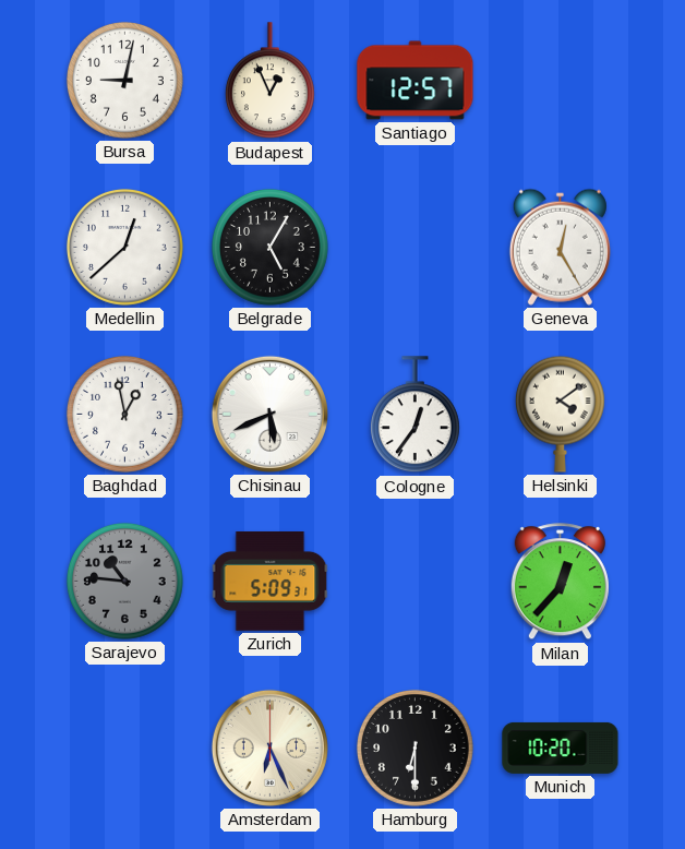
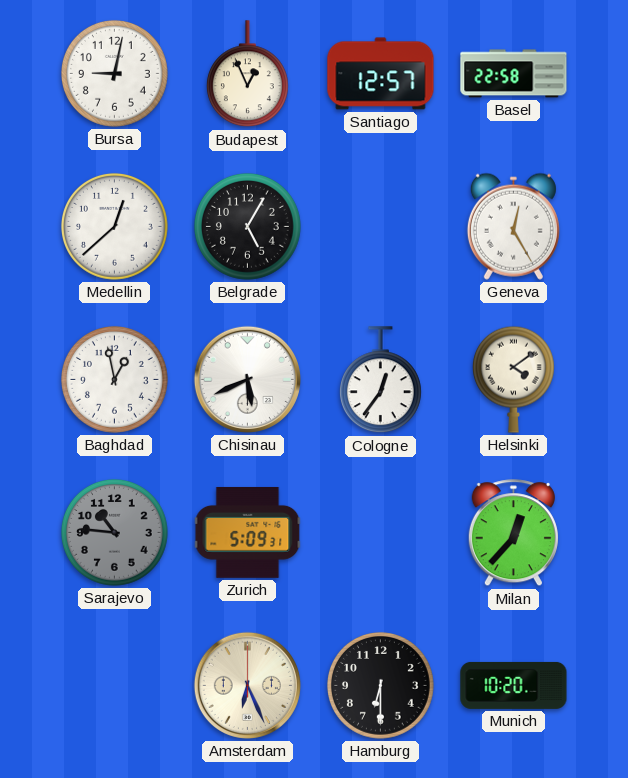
Basel: none -> 22:58
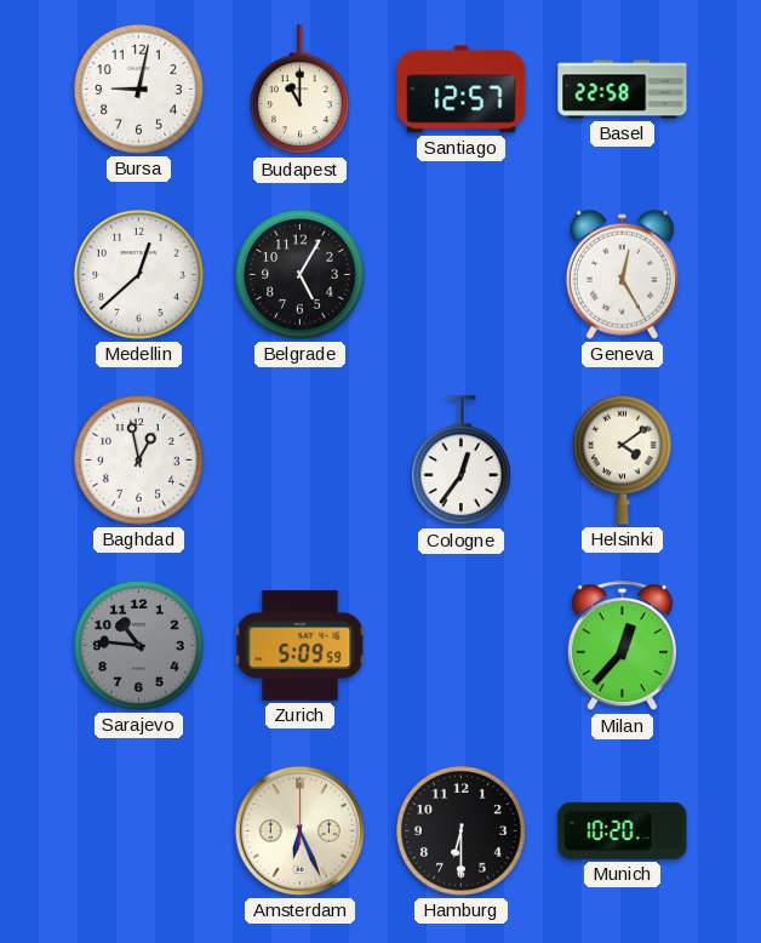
Budapest: 12:56 -> 11:00
Chisinau: 5:41 -> none
Zurich: 5:09:31 -> 5:09:59
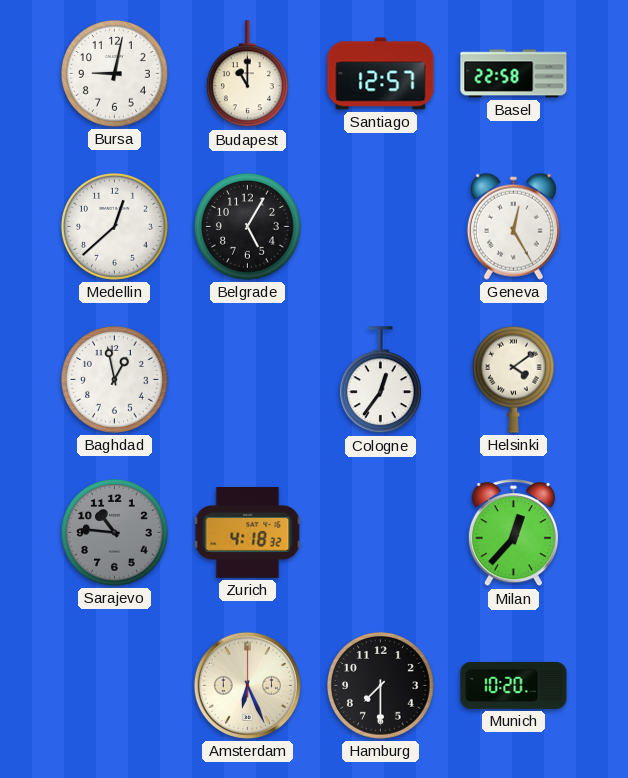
Zurich: 5:09 -> 4:18
Hamburg: 6:30 -> 7:30
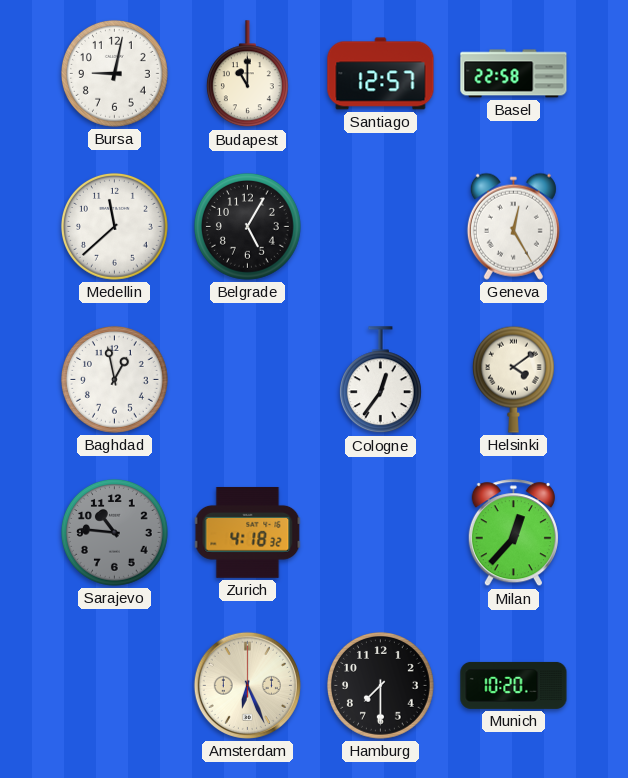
Medellin: 12:38 -> 11:38
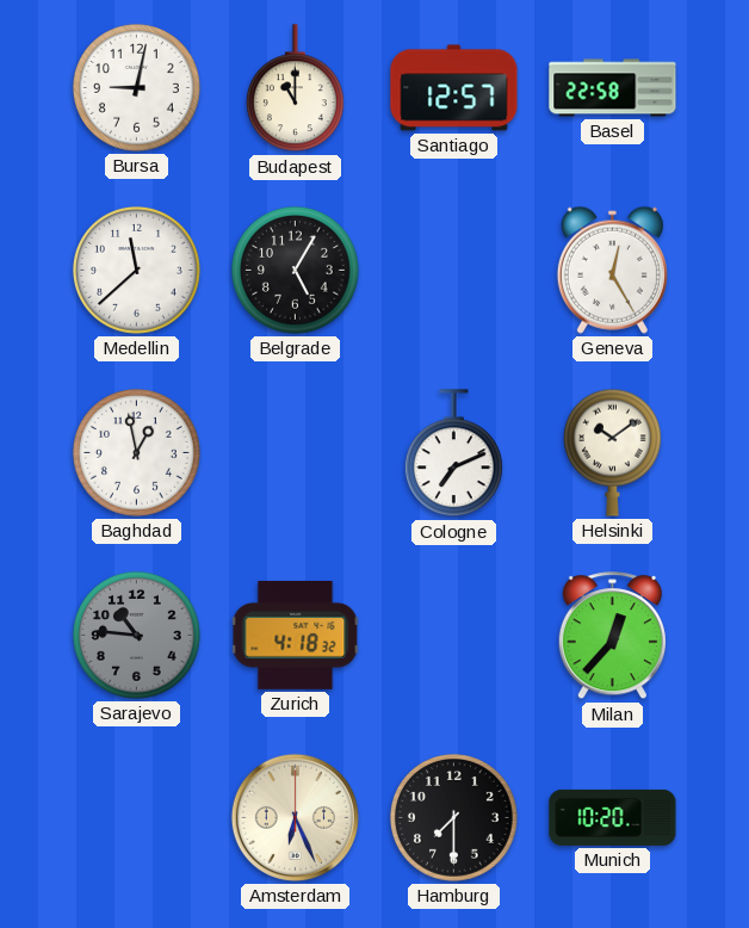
Cologne: 12:36 -> 7:11
Helsinki: 4:09 -> 10:09
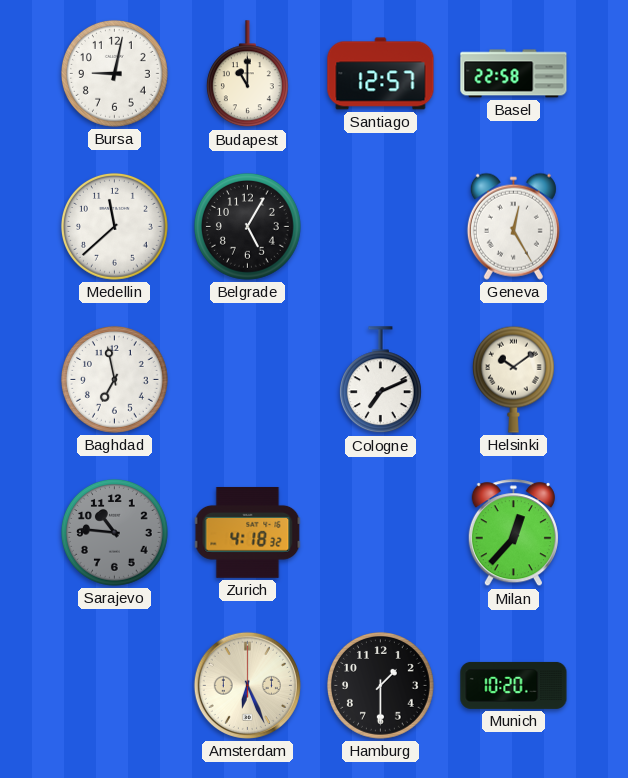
Baghdad: 12:58 -> 6:58
Hamburg: 7:30 -> 1:30
